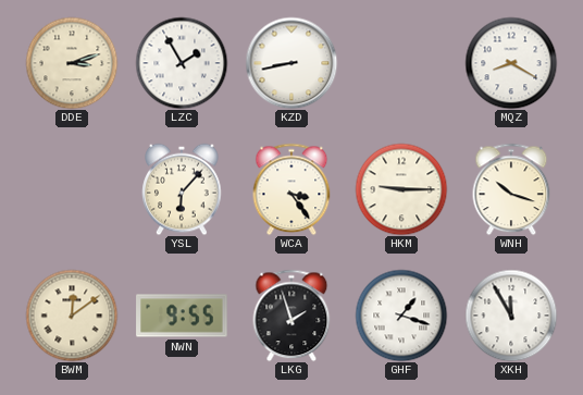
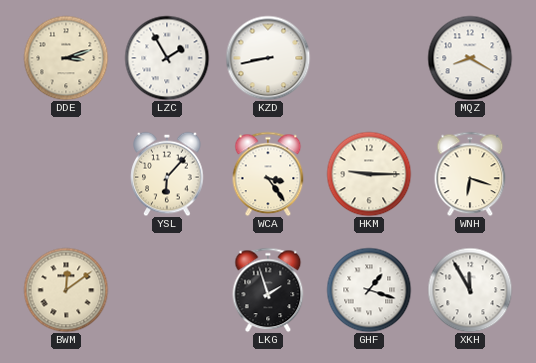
WNH: 10:18 -> 6:18
NWN: 9:55 -> none
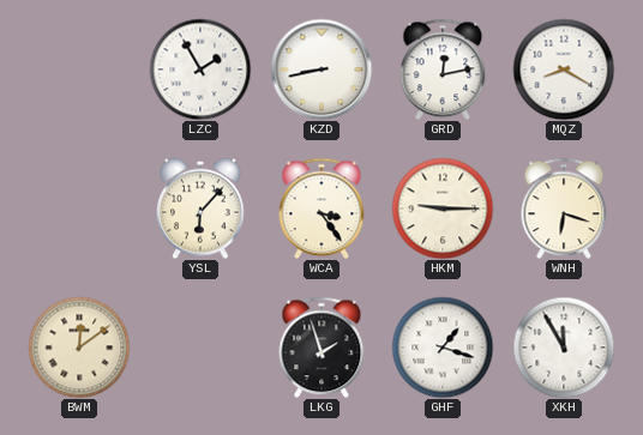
DDE: 3:12 -> none
GRD: none -> 12:13
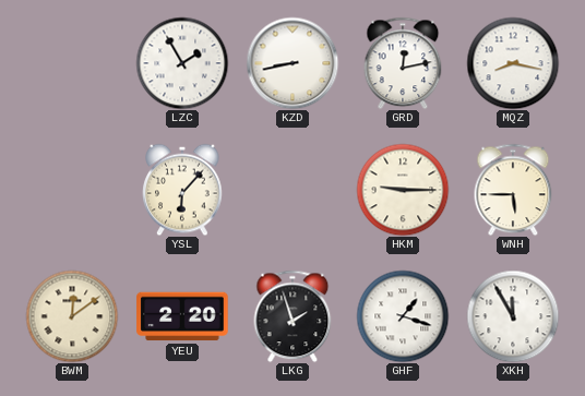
MQZ: 8:20 -> 8:17
WCA: 3:24 -> none
WNH: 6:18 -> 5:45
YEU: none -> 2:20
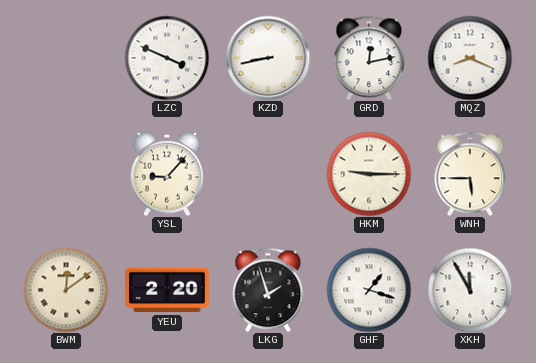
LZC: 1:55 -> 3:49
MQZ: 8:17 -> 8:19
YSL: 6:07 -> 9:07
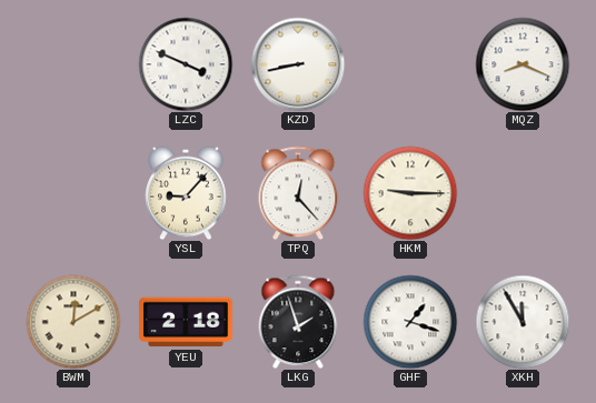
GRD: 12:13 -> none
TPQ: none -> 12:23
WNH: 5:45 -> none
BWM: 12:09 -> 12:10
YEU: 2:20 -> 2:18
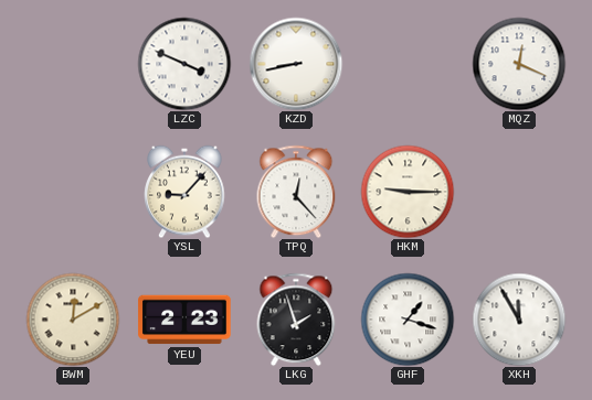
MQZ: 8:19 -> 12:19
YEU: 2:18 -> 2:23
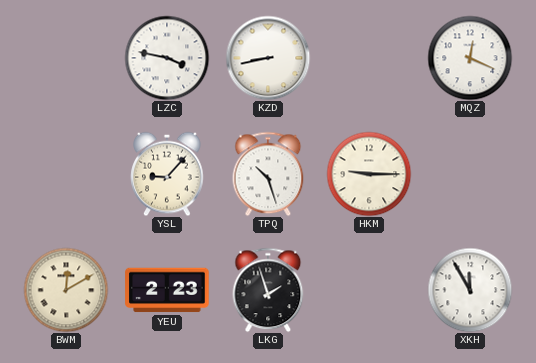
LZC: 3:49 -> 3:47
TPQ: 12:23 -> 10:27
GHF: 1:18 -> none
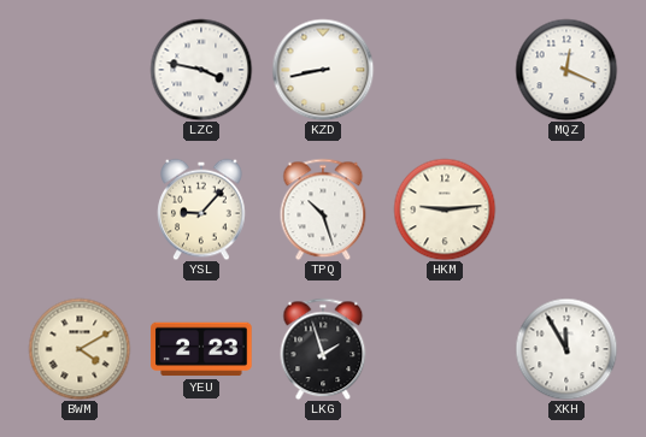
HKM: 9:15 -> 9:14
BWM: 12:10 -> 4:10
